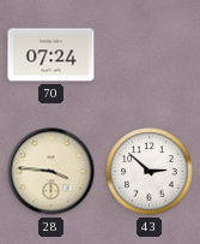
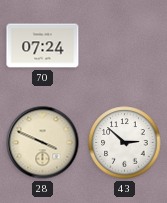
28: 3:46 -> 3:49
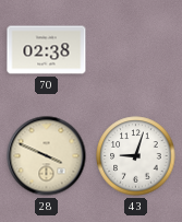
70: 07:24 -> 02:38
43: 2:52 -> 9:03
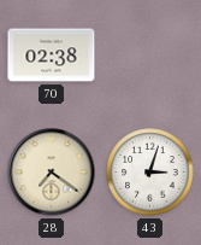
28: 3:49 -> 7:21
43: 9:03 -> 3:03
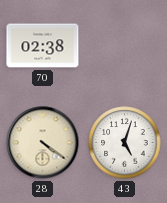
28: 7:21 -> 4:21
43: 3:03 -> 5:03
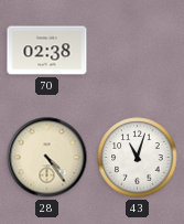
28: 4:21 -> 4:24
43: 5:03 -> 11:03
